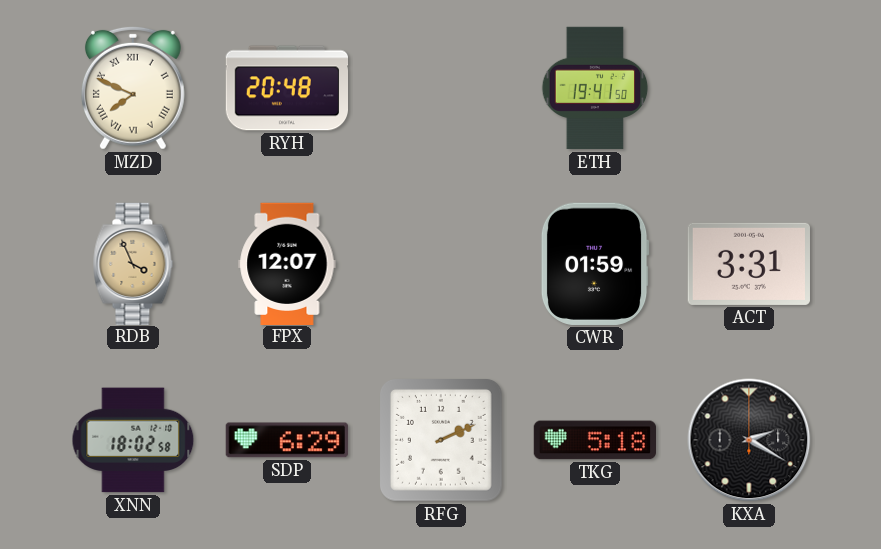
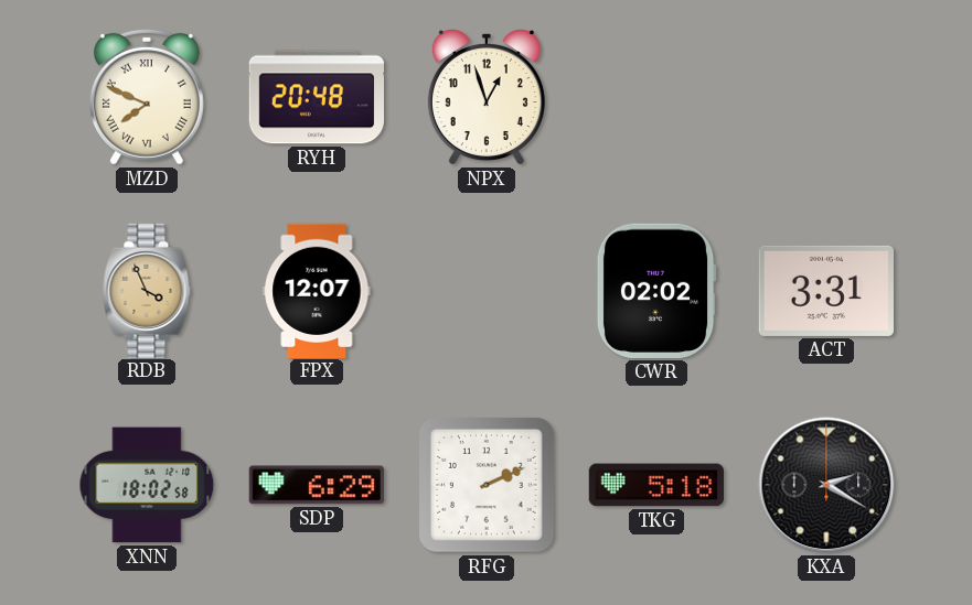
NPX: none -> 12:57
ETH: 19:41 -> none
CWR: 01:59 -> 02:02
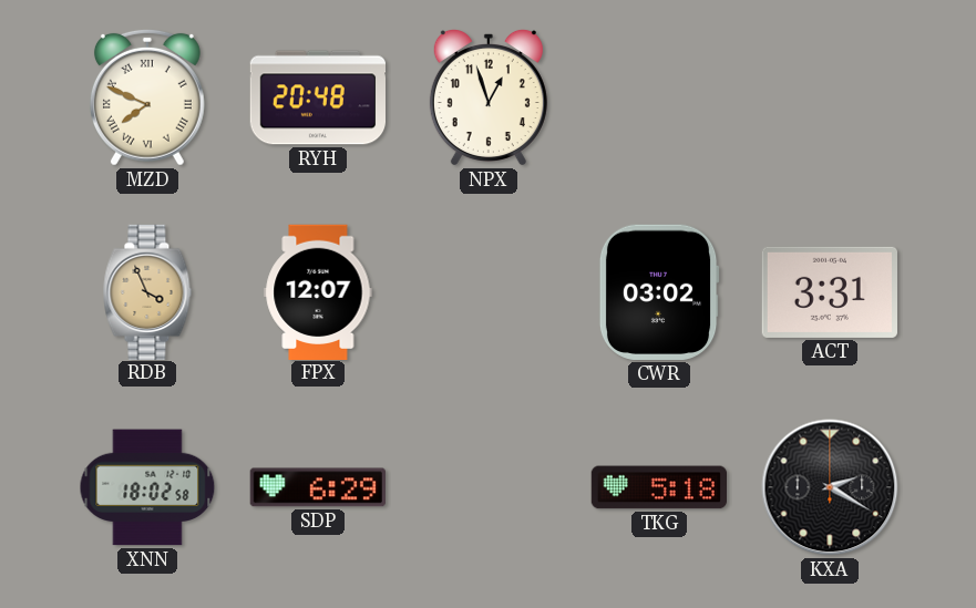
CWR: 02:02 -> 03:02
RFG: 2:11 -> none
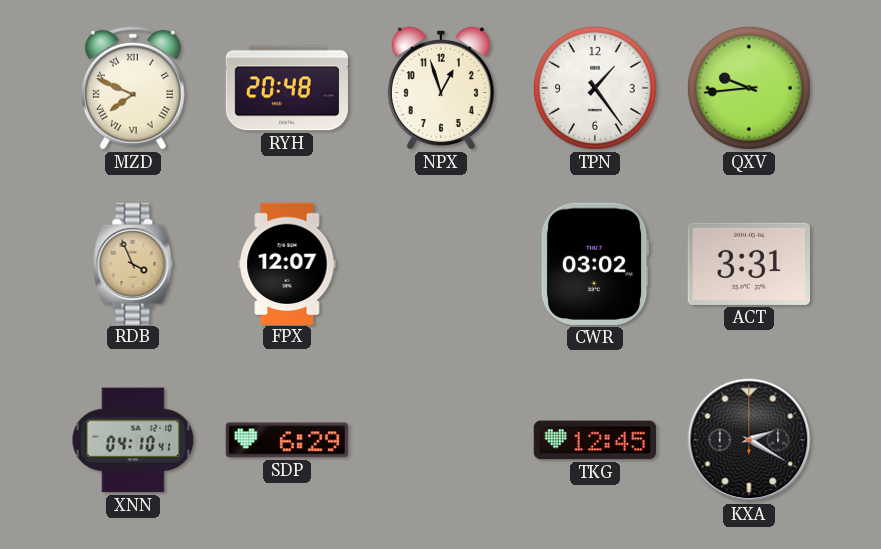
TPN: none -> 1:24
QXV: none -> 9:44
XNN: 18:02 -> 04:10
TKG: 5:18 -> 12:45
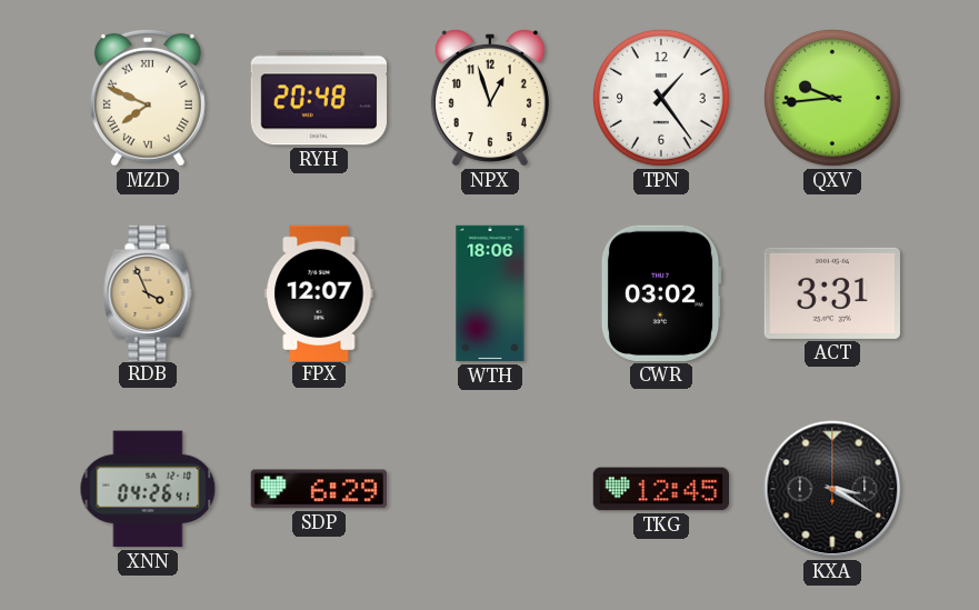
WTH: none -> 18:06
XNN: 04:10 -> 04:26
KXA: 2:20 -> 3:20
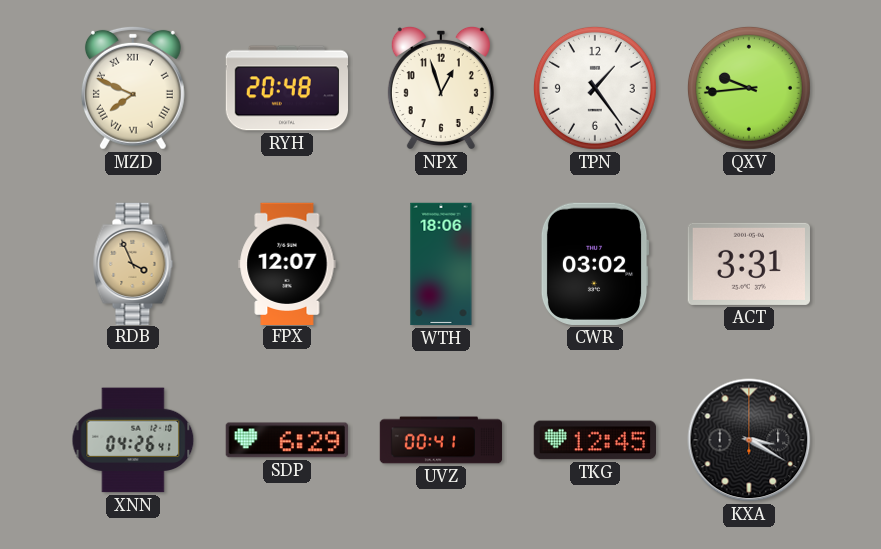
UVZ: none -> 00:41
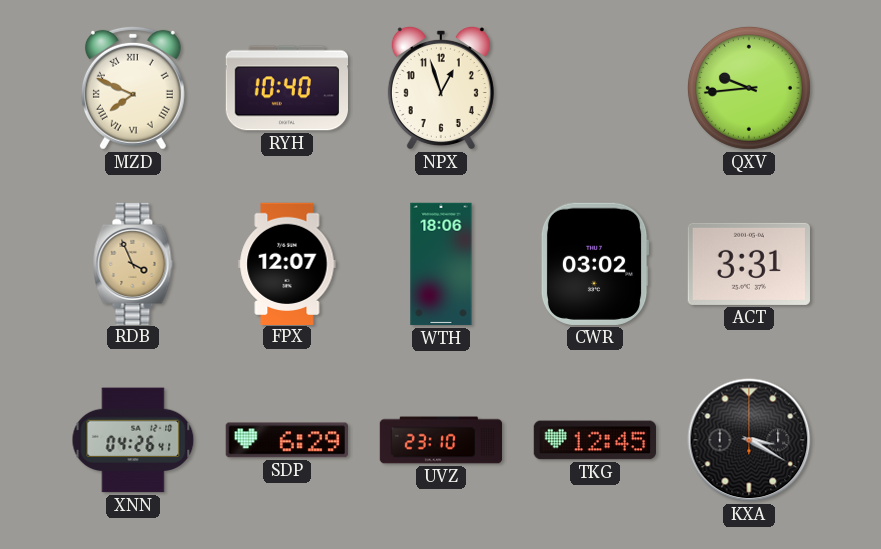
RYH: 20:48 -> 10:40
TPN: 1:24 -> none
UVZ: 00:41 -> 23:10
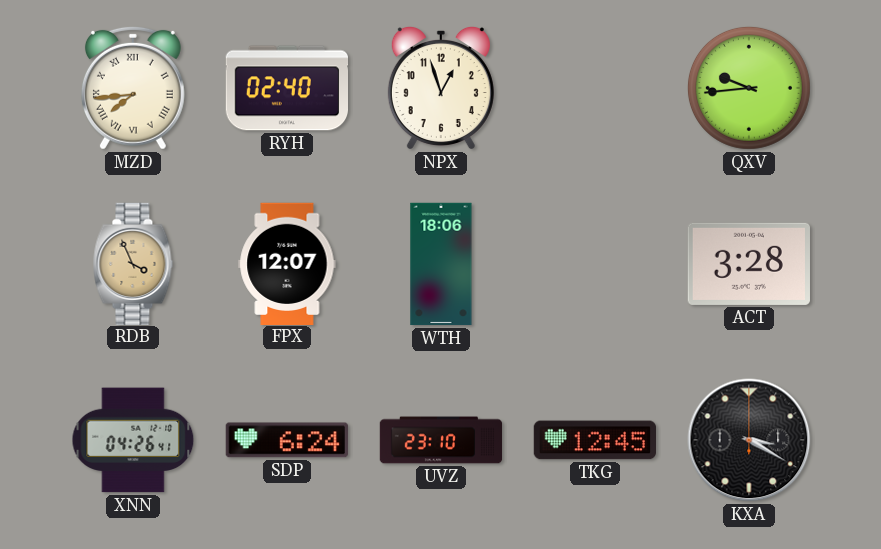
MZD: 7:49 -> 7:44
RYH: 10:40 -> 02:40
CWR: 03:02 -> none
ACT: 3:31 -> 3:28
SDP: 6:29 -> 6:24
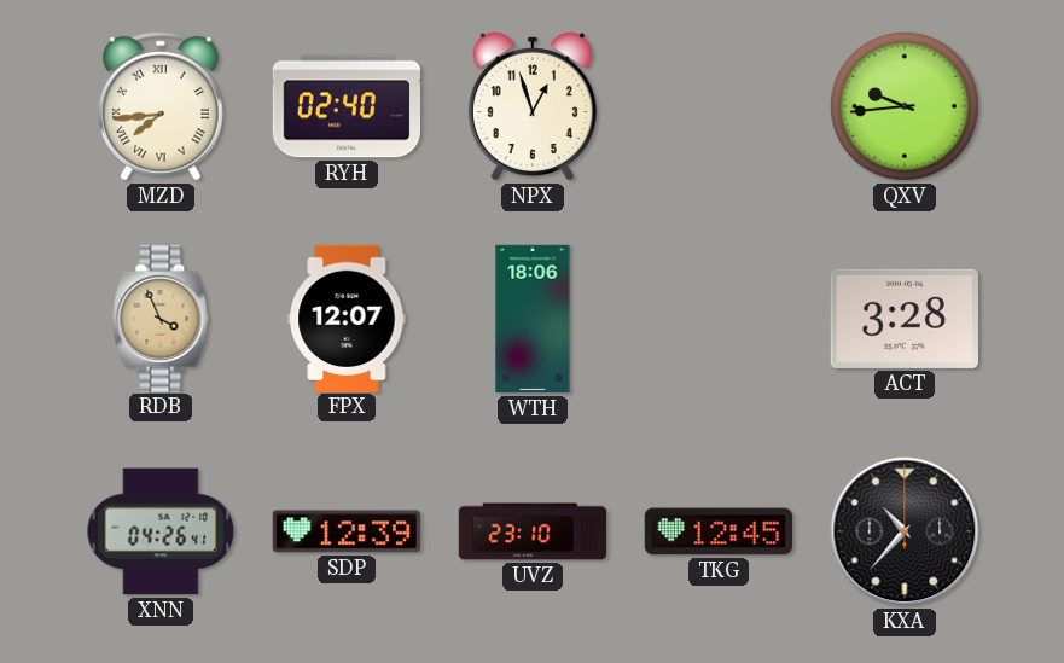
SDP: 6:24 -> 12:39
KXA: 3:20 -> 10:37
